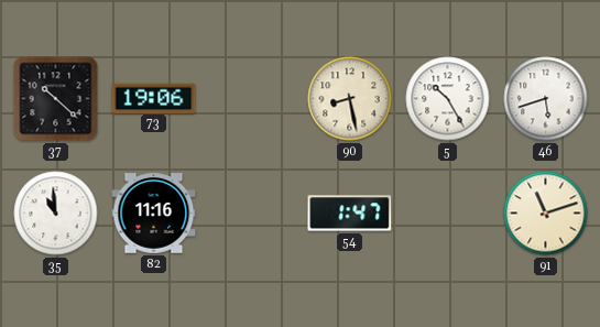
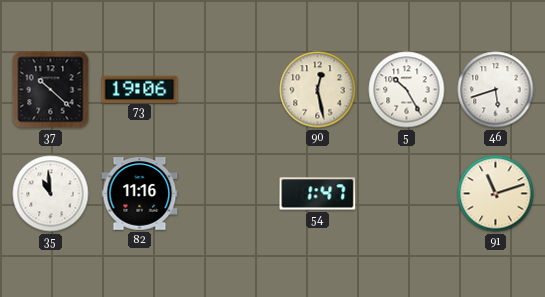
90: 8:28 -> 12:28
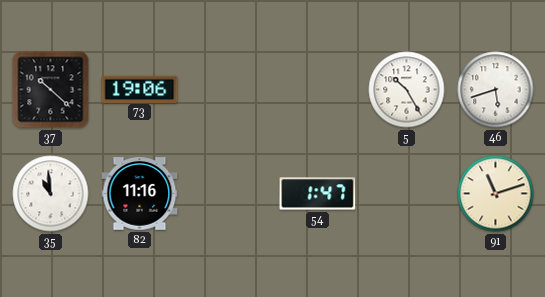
90: 12:28 -> none
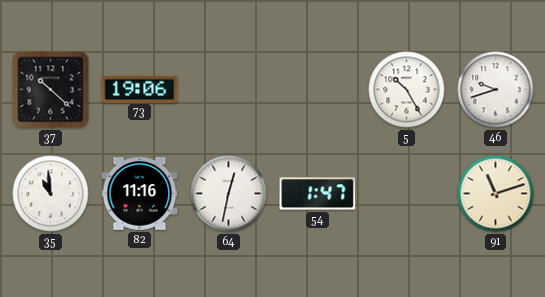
46: 5:42 -> 9:42
64: none -> 12:32
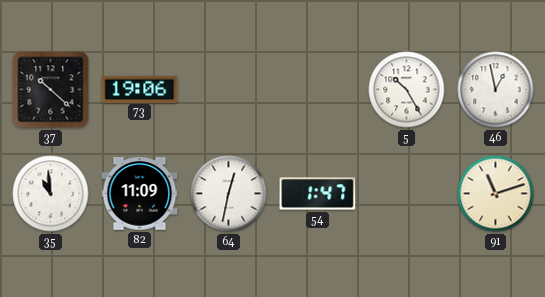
46: 9:42 -> 12:58
82: 11:16 -> 11:09
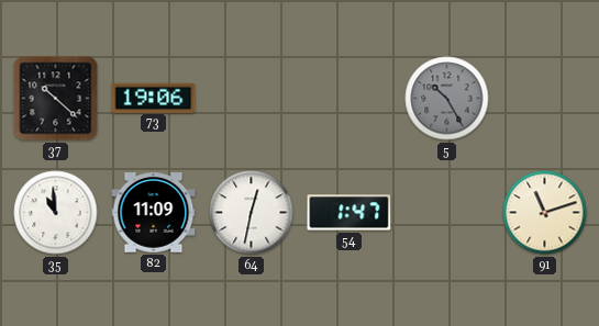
5 dial: white -> grey
46: 12:58 -> none
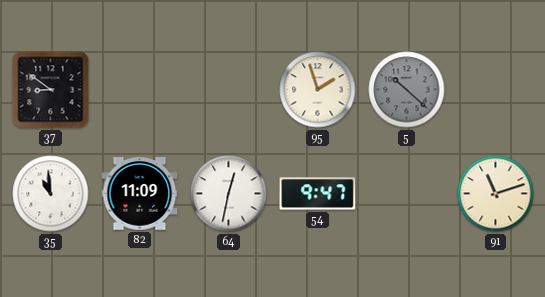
37: 10:22 -> 8:51
73: 19:06 -> none
95: none -> 1:57
5: 10:25 -> 10:22
54: 1:47 -> 9:47
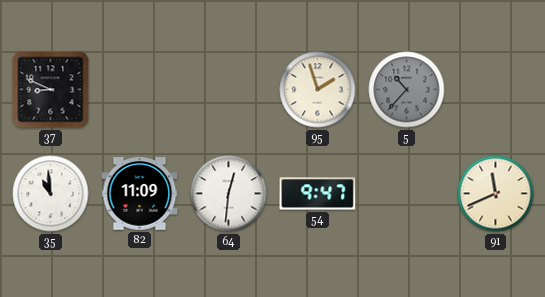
37: 8:51 -> 8:49
5: 10:22 -> 10:37
64: 12:32 -> 12:31
91: 11:12 -> 11:41
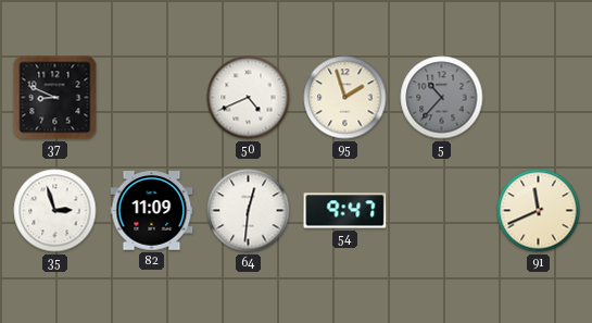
50: none -> 4:41
35: 10:59 -> 2:57
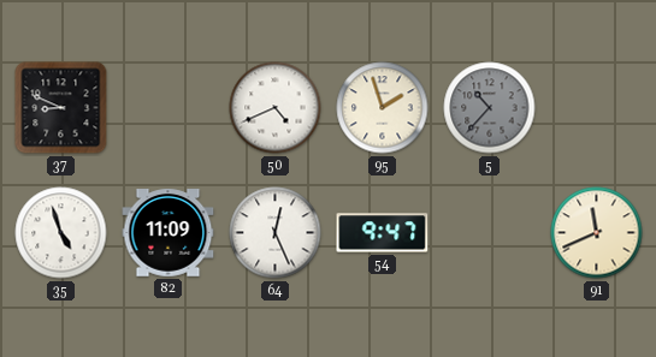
35: 2:57 -> 4:57
64: 12:31 -> 12:26
